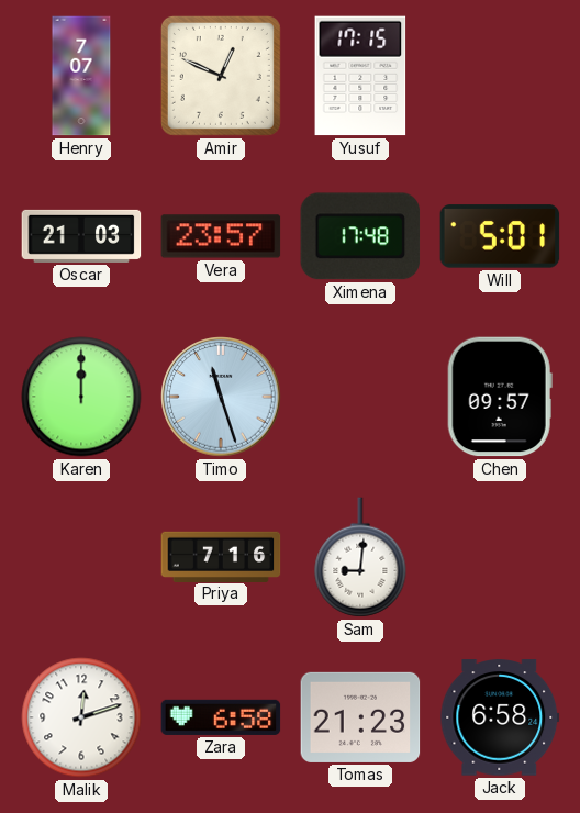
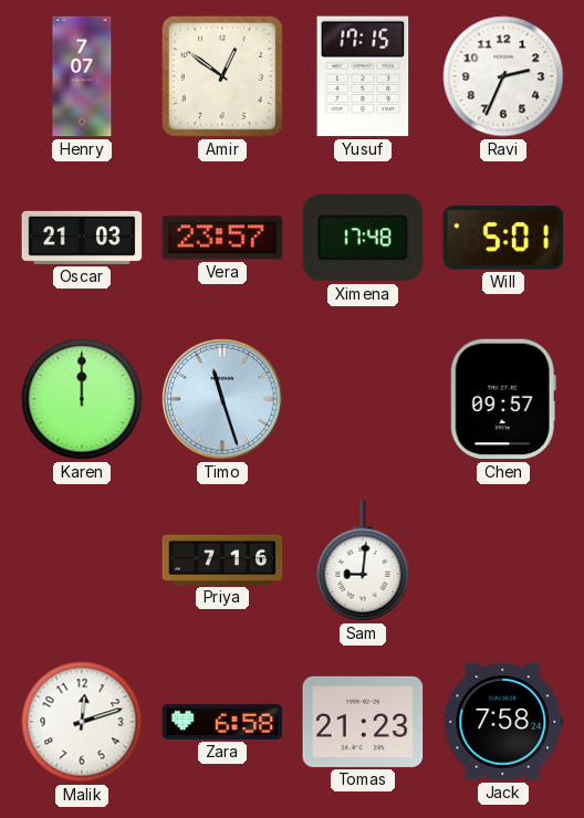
Amir: 12:49 -> 12:51
Ravi: none -> 2:34
Jack: 6:58 -> 7:58
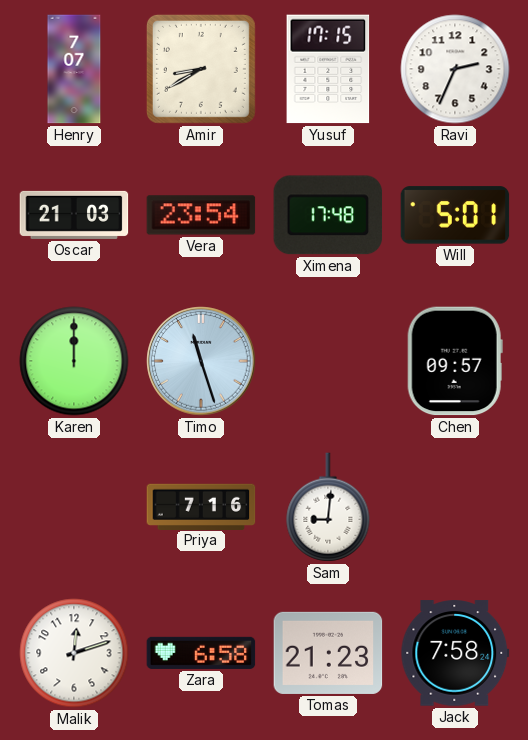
Amir: 12:51 -> 8:40
Vera: 23:57 -> 23:54
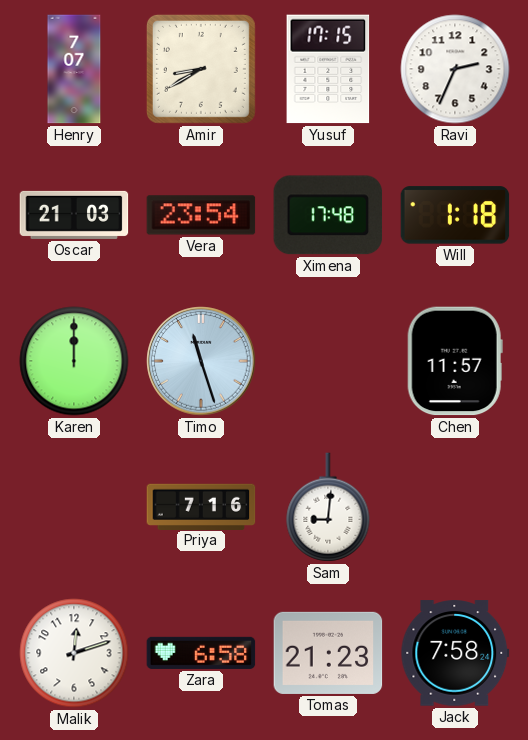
Will: 5:01 -> 1:18
Chen: 09:57 -> 11:57
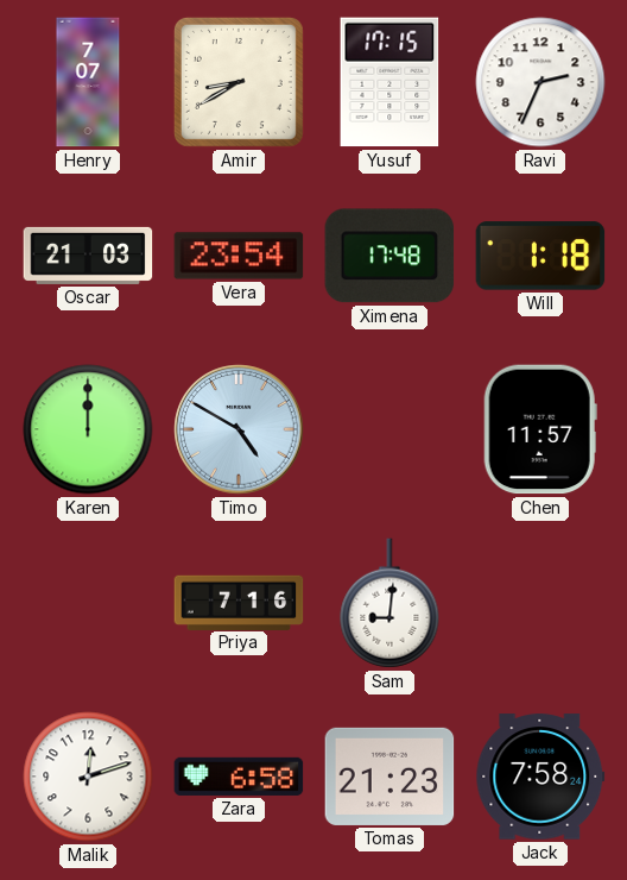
Timo: 11:27 -> 4:50
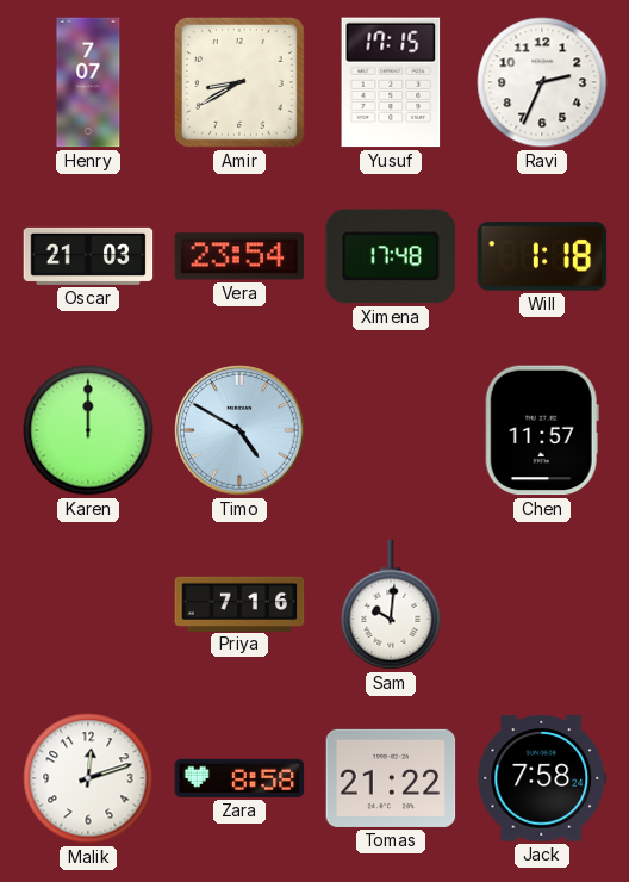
Sam: 9:01 -> 10:01
Zara: 6:58 -> 8:58
Tomas: 21:23 -> 21:22
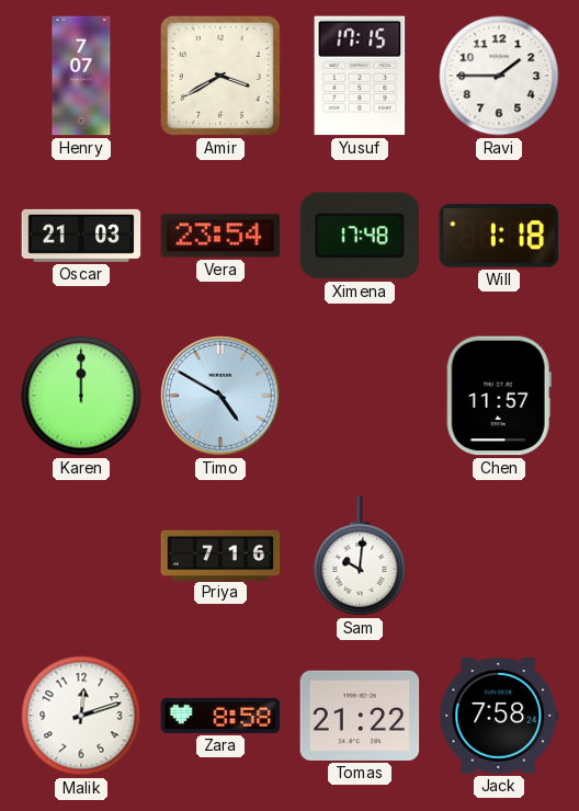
Amir: 8:40 -> 3:40
Ravi: 2:34 -> 1:45
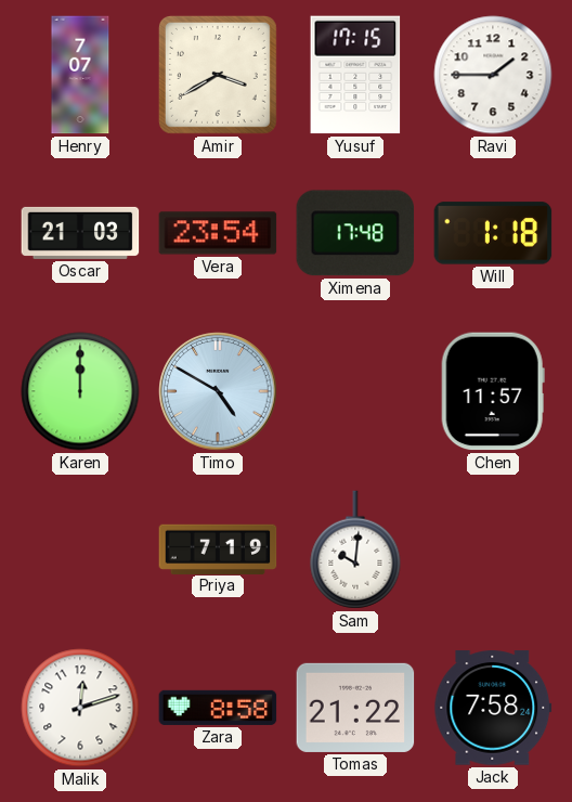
Priya: 7:16 -> 7:19
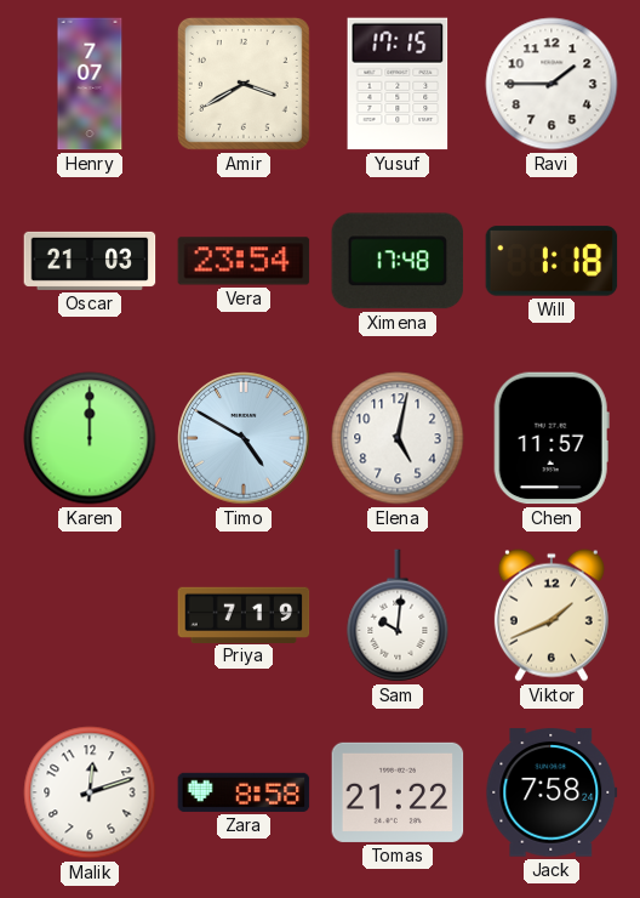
Elena: none -> 5:02
Viktor: none -> 1:41
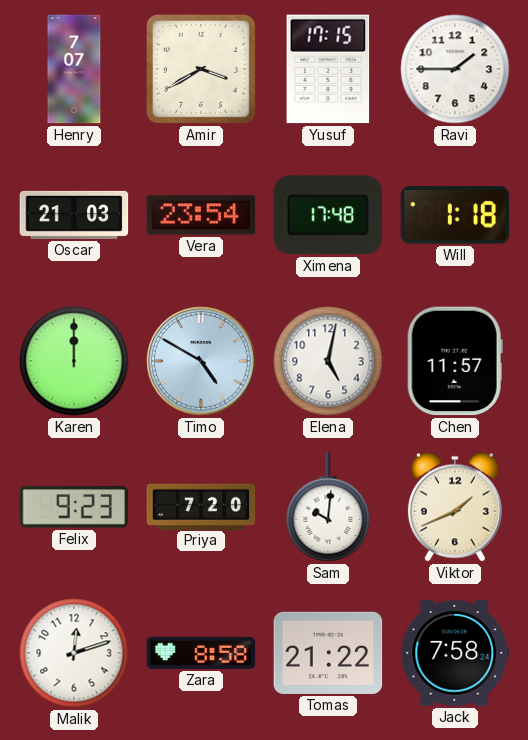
Felix: none -> 9:23
Priya: 7:19 -> 7:20
